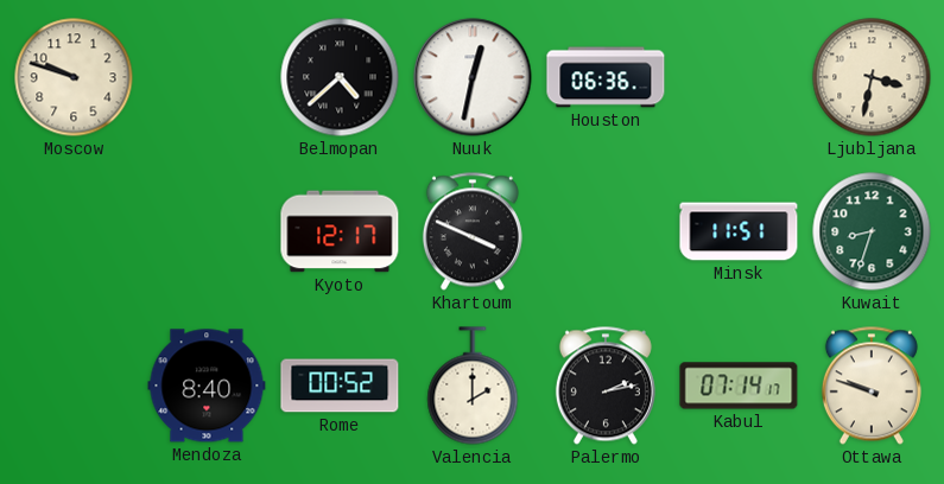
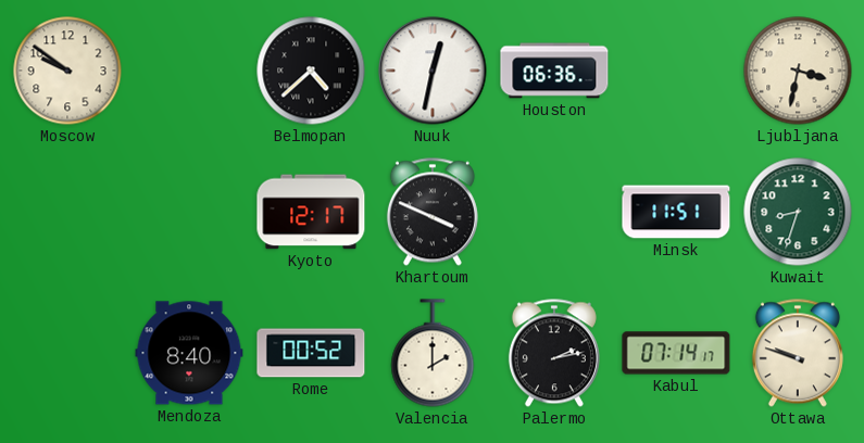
Moscow: 9:48 -> 9:51
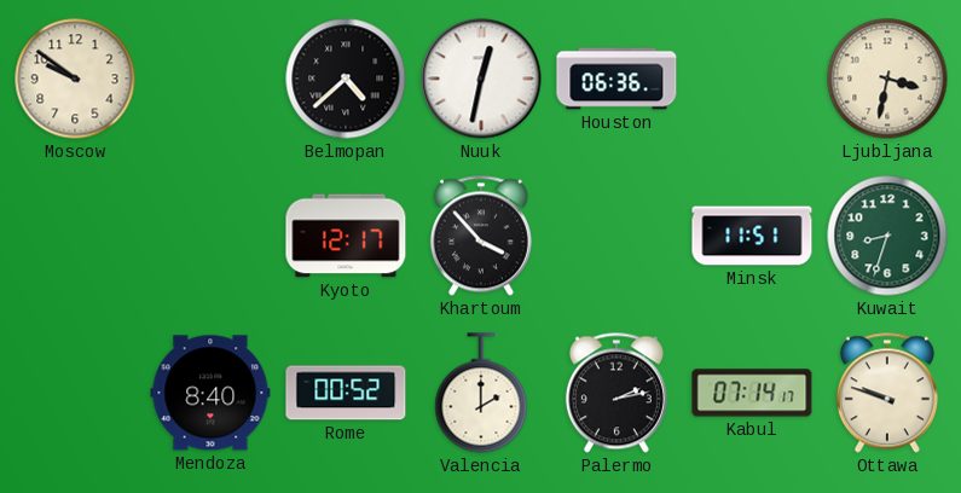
Khartoum: 3:49 -> 3:53
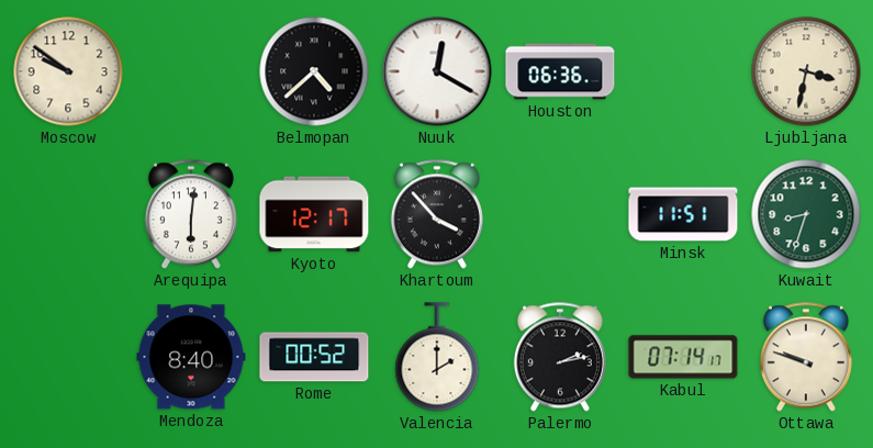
Nuuk: 12:32 -> 12:20
Arequipa: none -> 6:01
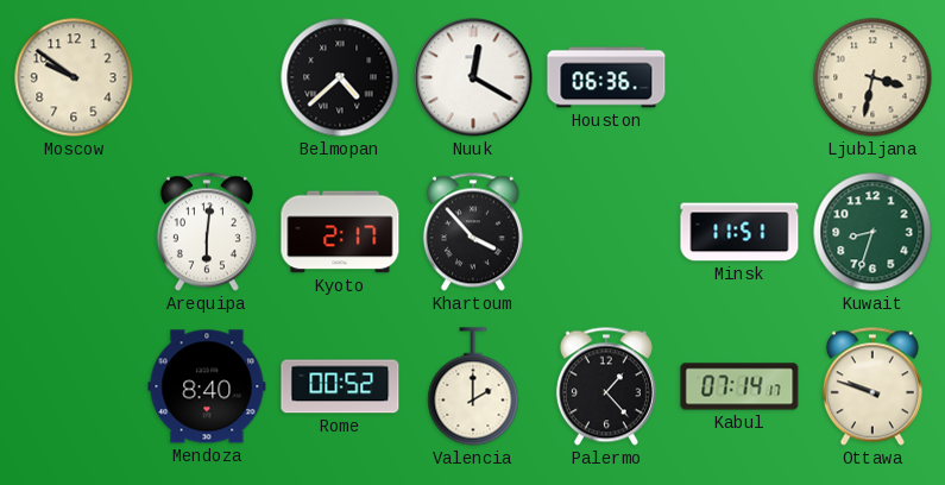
Kyoto: 12:17 -> 2:17
Palermo: 2:13 -> 1:23
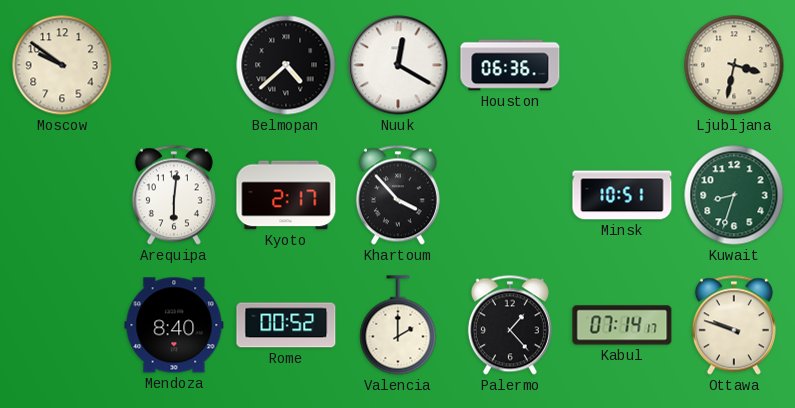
Minsk: 11:51 -> 10:51
